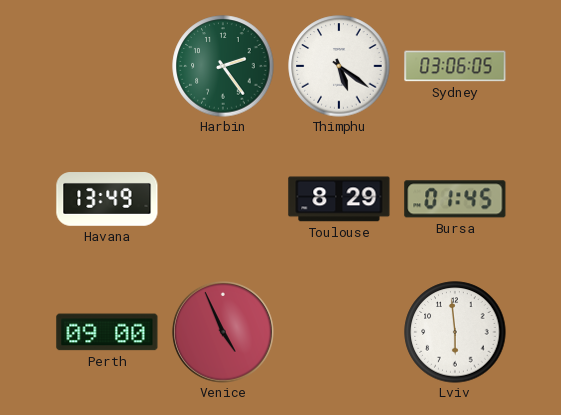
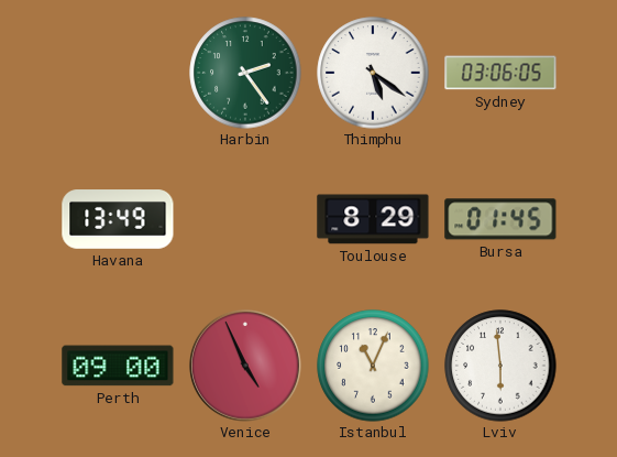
Istanbul: none -> 11:04
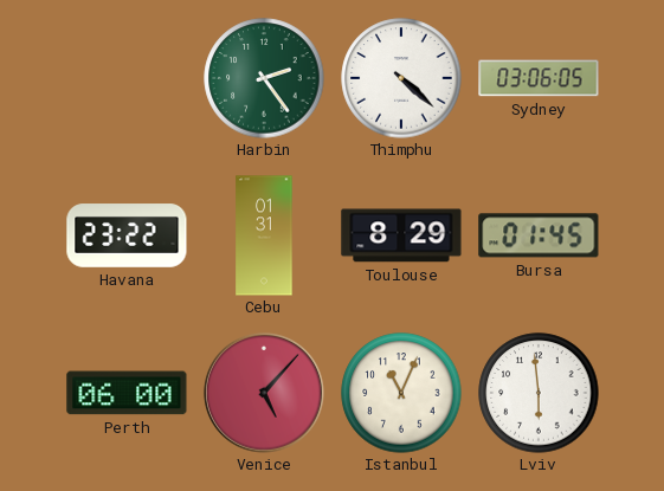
Thimphu: 5:21 -> 4:22
Havana: 13:49 -> 23:22
Cebu: none -> 01:31
Perth: 09:00 -> 06:00
Venice: 4:56 -> 5:07
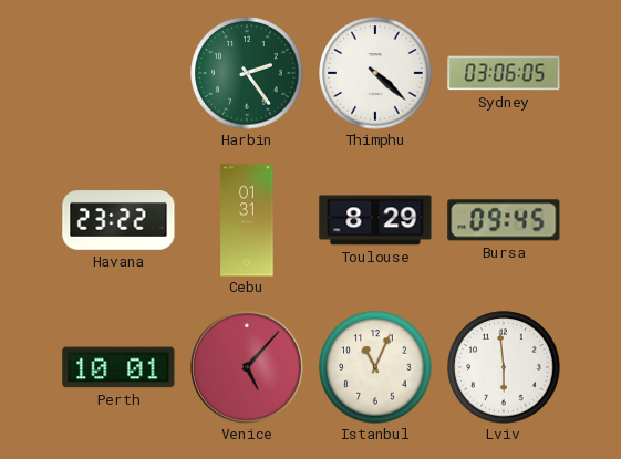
Bursa: 01:45 -> 09:45
Perth: 06:00 -> 10:01
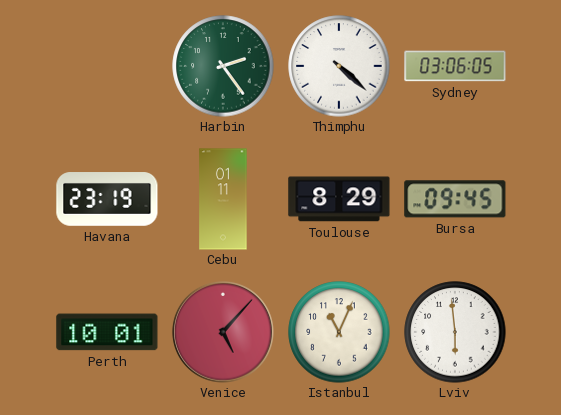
Havana: 23:22 -> 23:19
Cebu: 01:31 -> 01:11
